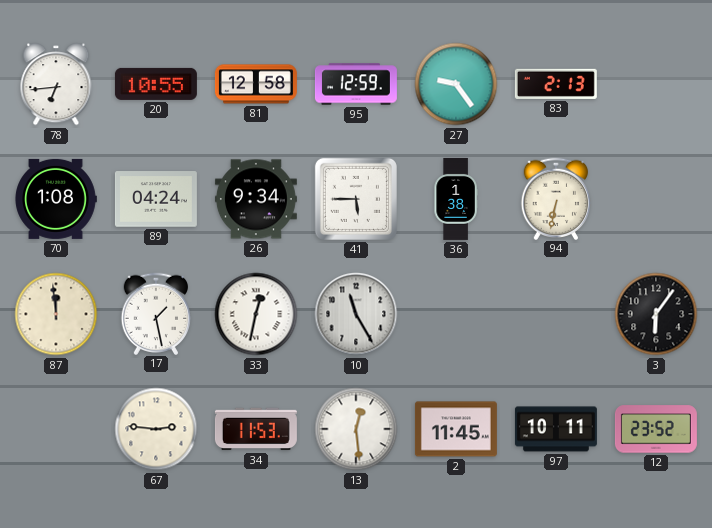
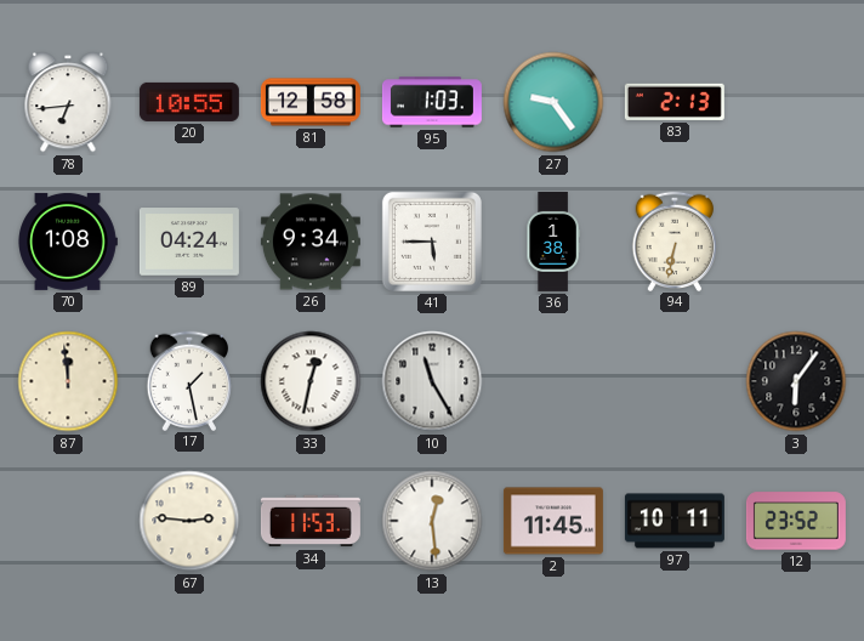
95: 12:59 -> 1:03
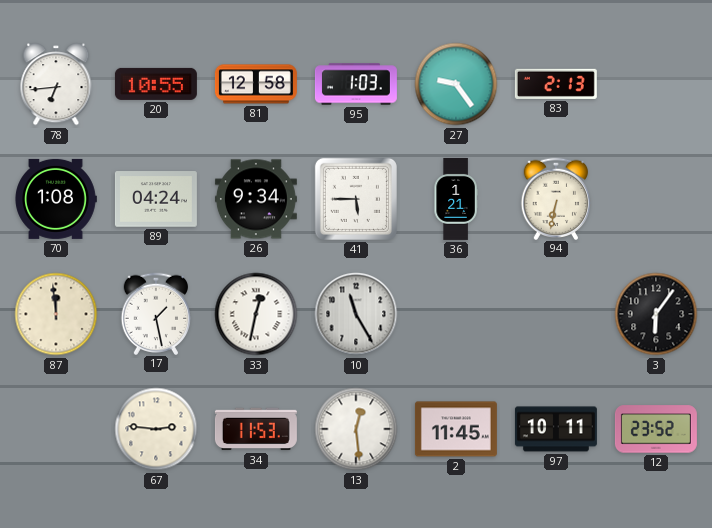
36: 1:38 -> 1:21
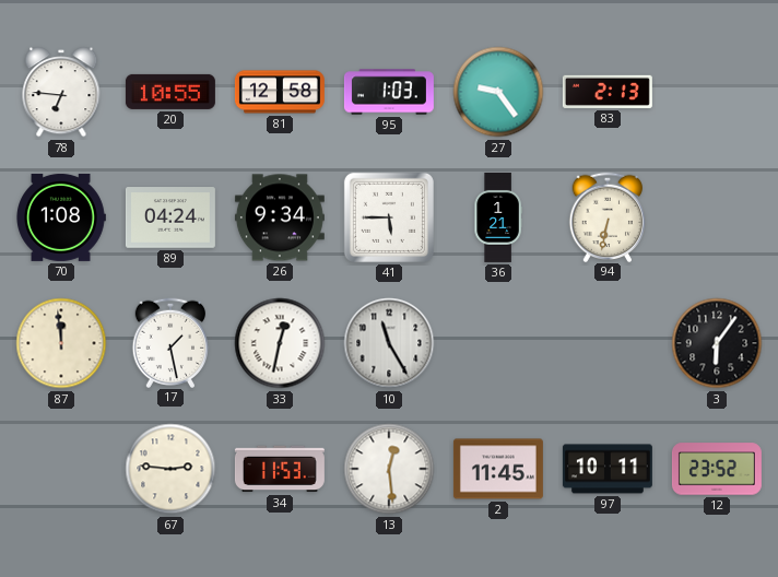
78: 6:44 -> 6:46
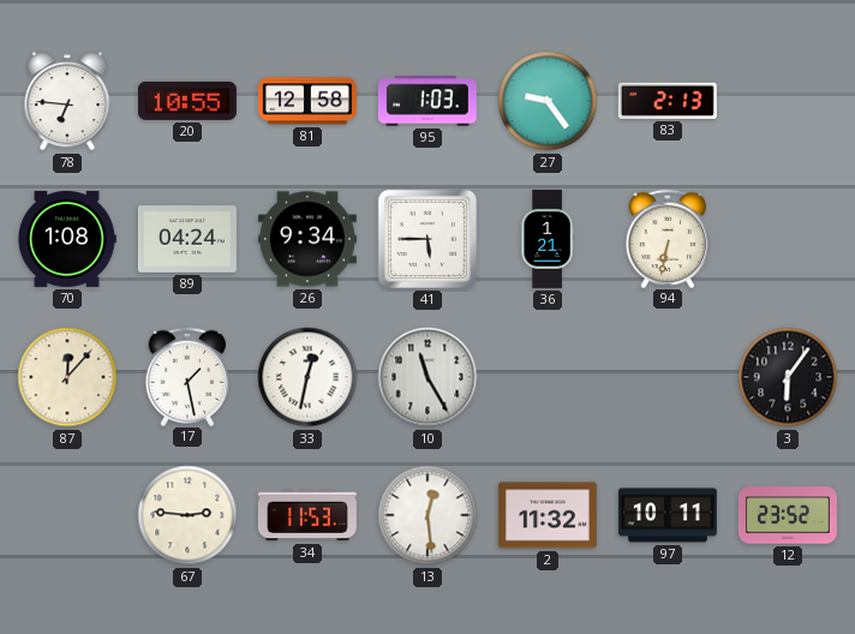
87: 11:59 -> 12:07
2: 11:45 -> 11:32
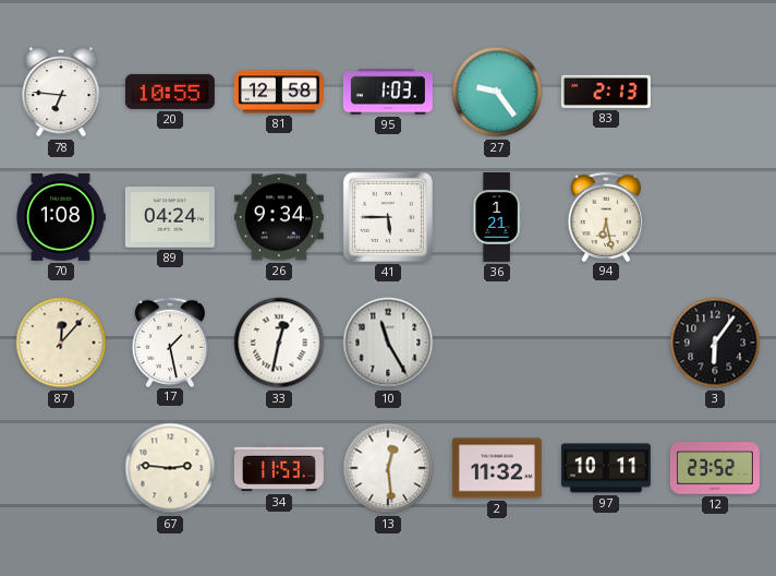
94: 6:32 -> 6:28
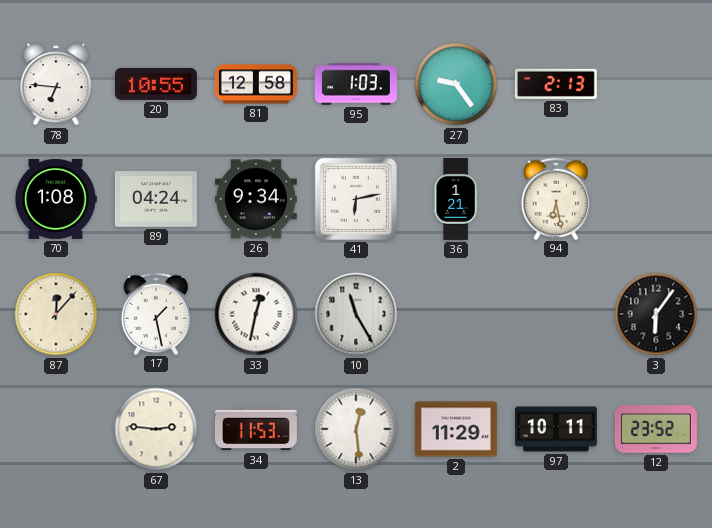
41: 5:45 -> 6:13
2: 11:32 -> 11:29
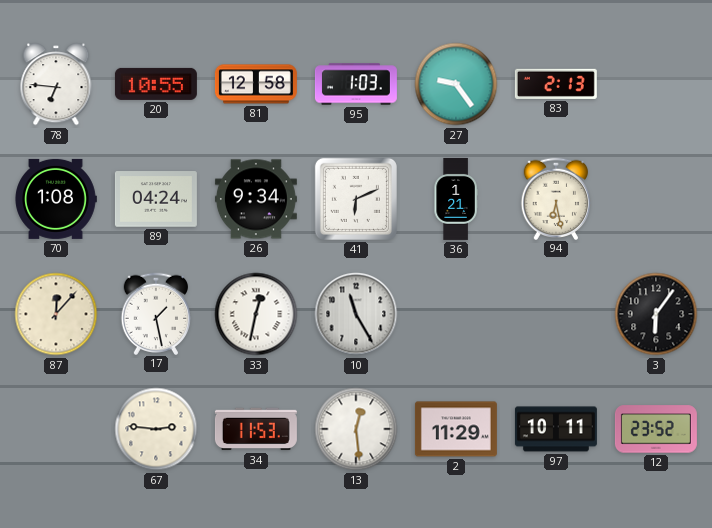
41: 6:13 -> 6:11
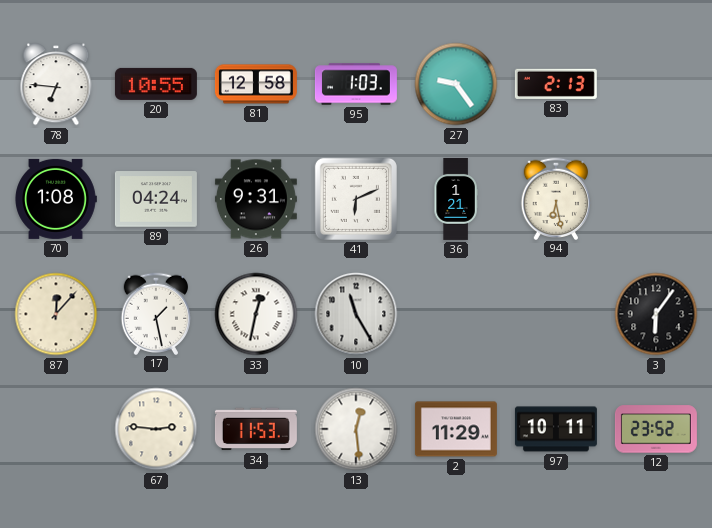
26: 9:34 -> 9:31
